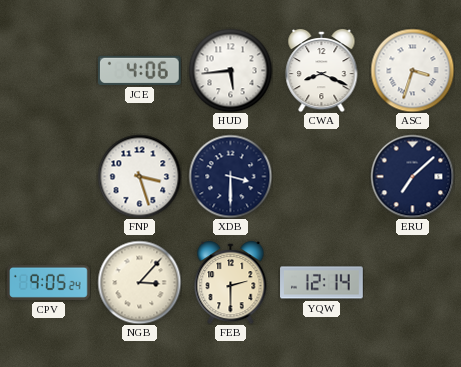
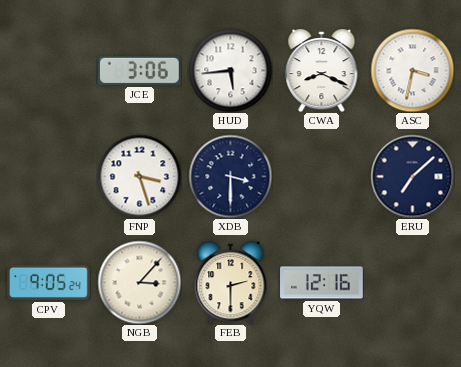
JCE: 4:06 -> 3:06
ASC: 3:33 -> 3:32
YQW: 12:14 -> 12:16
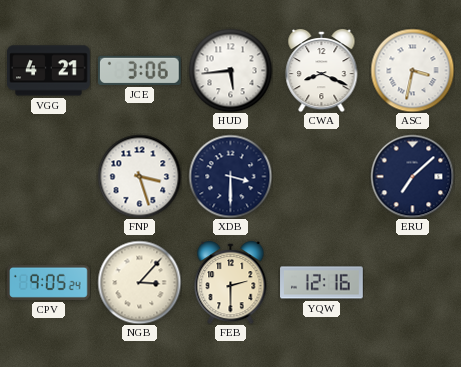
VGG: none -> 4:21
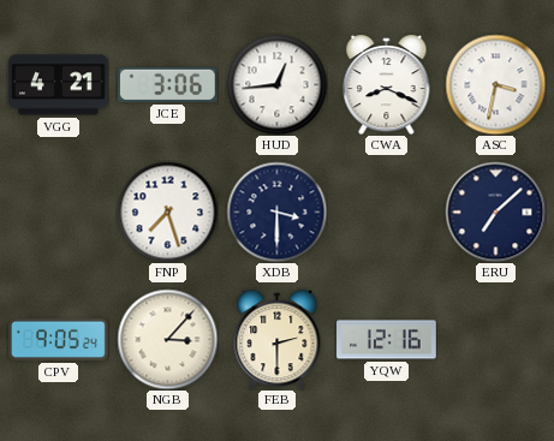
HUD: 5:44 -> 12:44
FNP: 3:27 -> 7:27
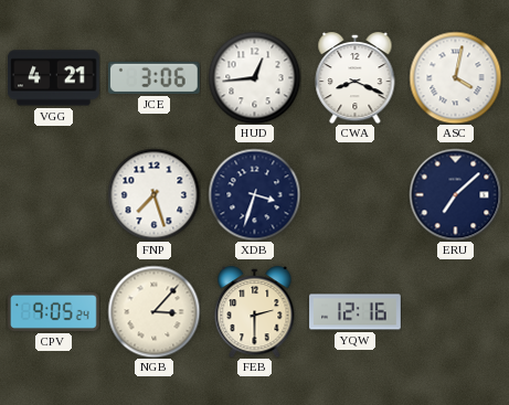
ASC: 3:32 -> 4:02
XDB: 3:30 -> 3:33
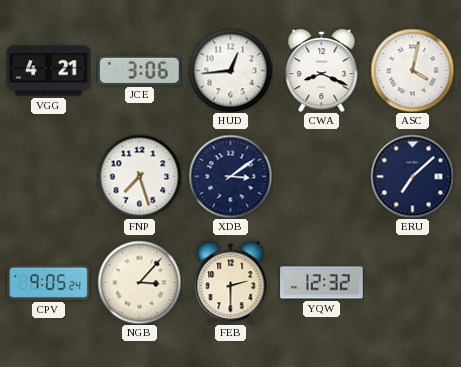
XDB: 3:33 -> 3:09
YQW: 12:16 -> 12:32
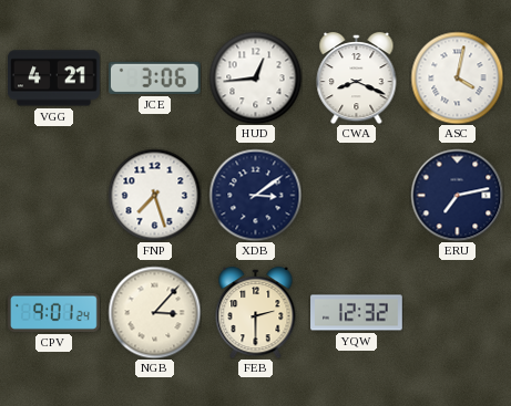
ERU: 7:08 -> 7:13
CPV: 9:05 -> 9:01
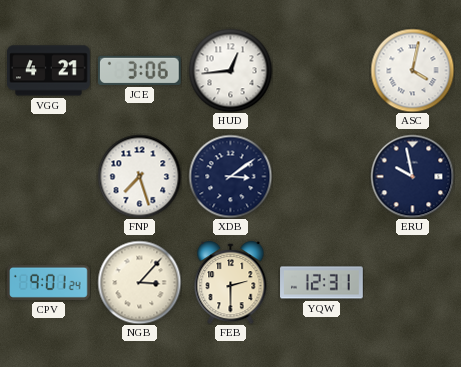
CWA: 8:19 -> none
ERU: 7:13 -> 9:58
YQW: 12:32 -> 12:31
